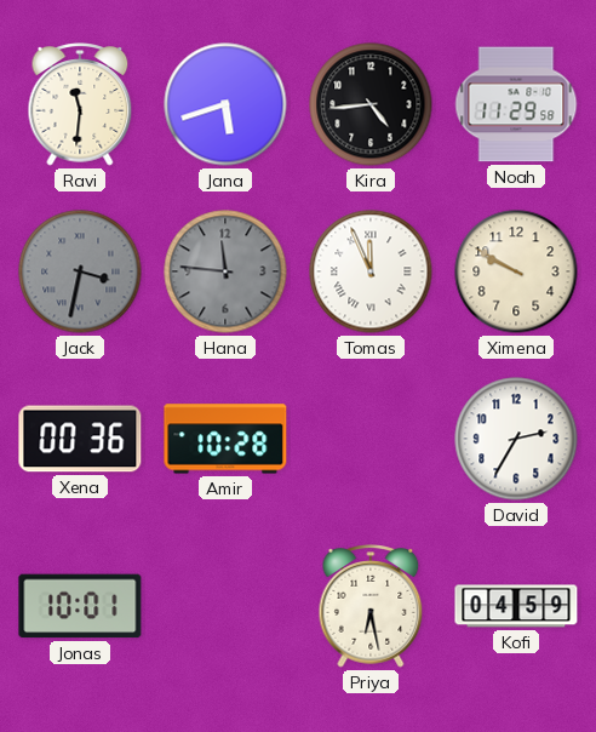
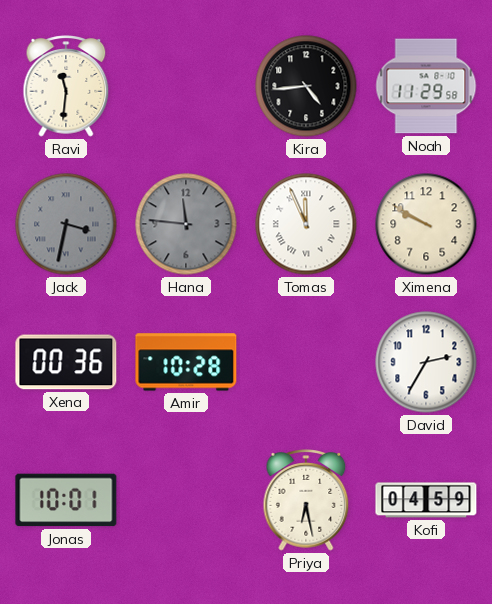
Jana: 5:42 -> none
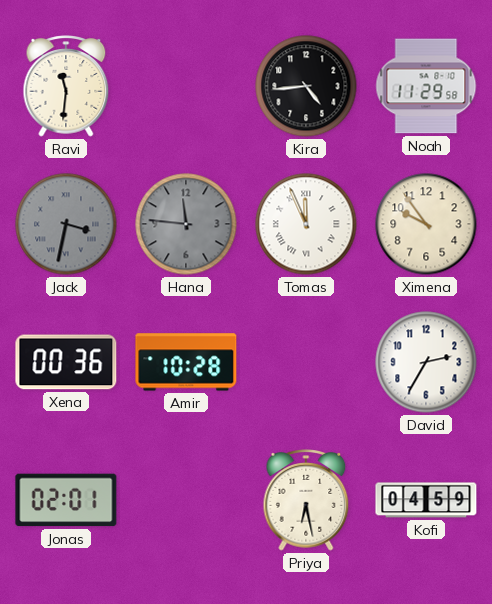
Ximena: 9:50 -> 9:54
Jonas: 10:01 -> 02:01
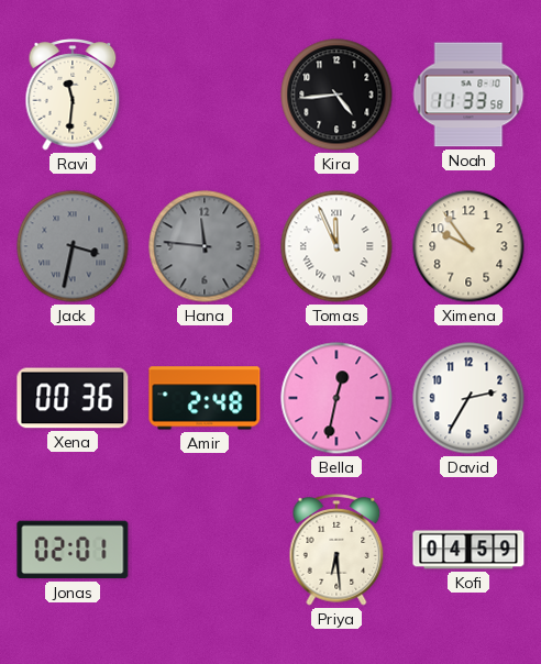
Noah: 11:29 -> 11:33
Amir: 10:28 -> 2:48
Bella: none -> 12:32
Priya: 6:28 -> 6:29
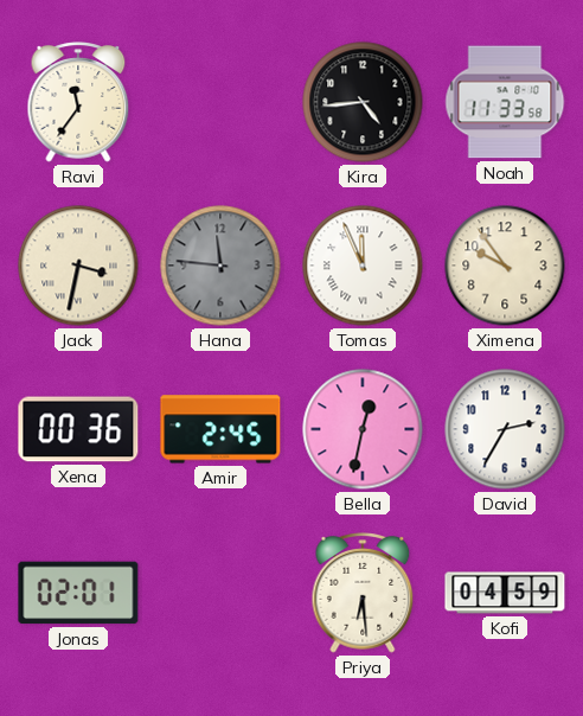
Ravi: 11:31 -> 11:36
Jack dial: grey -> cream
Amir: 2:48 -> 2:45
